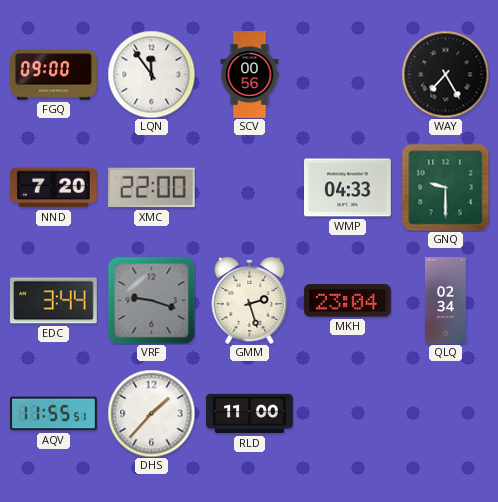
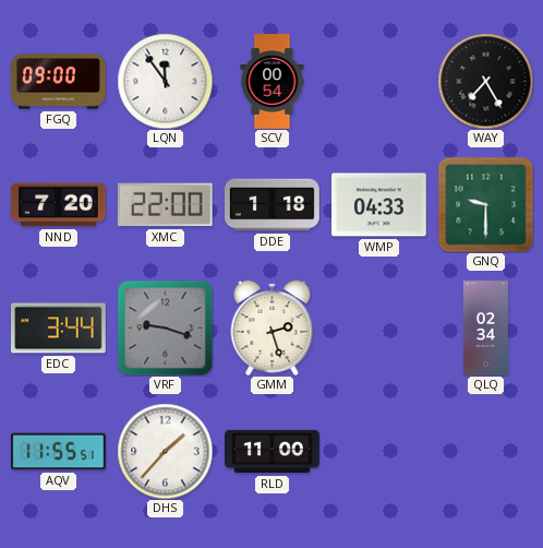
SCV: 00:56 -> 00:54
DDE: none -> 1:18
MKH: 23:04 -> none
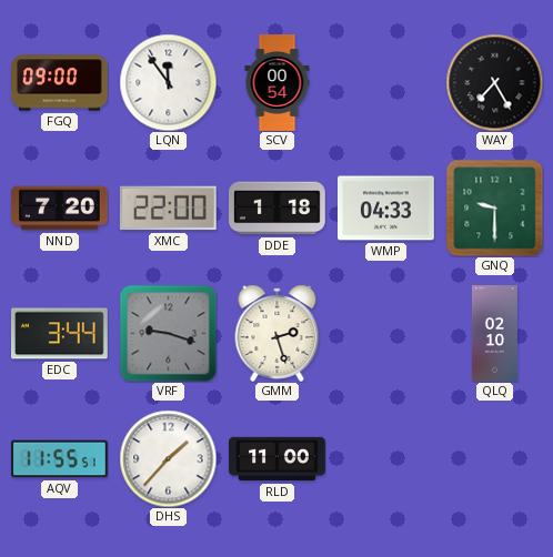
QLQ: 02:34 -> 02:10
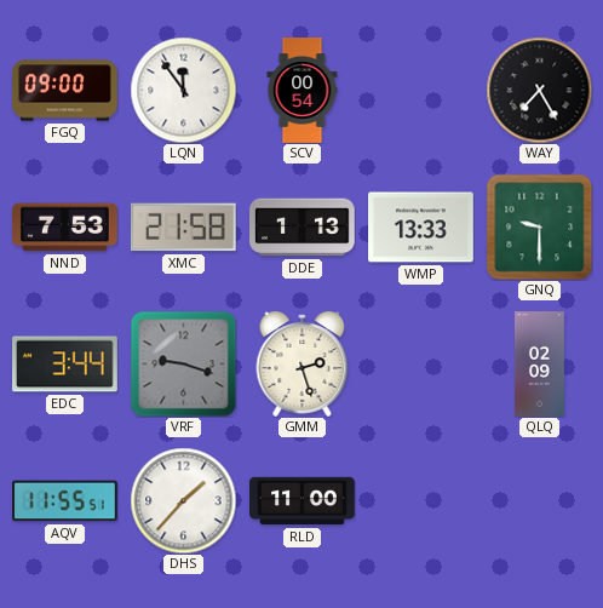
NND: 7:20 -> 7:53
XMC: 22:00 -> 21:58
DDE: 1:18 -> 1:13
WMP: 04:33 -> 13:33
QLQ: 02:10 -> 02:09
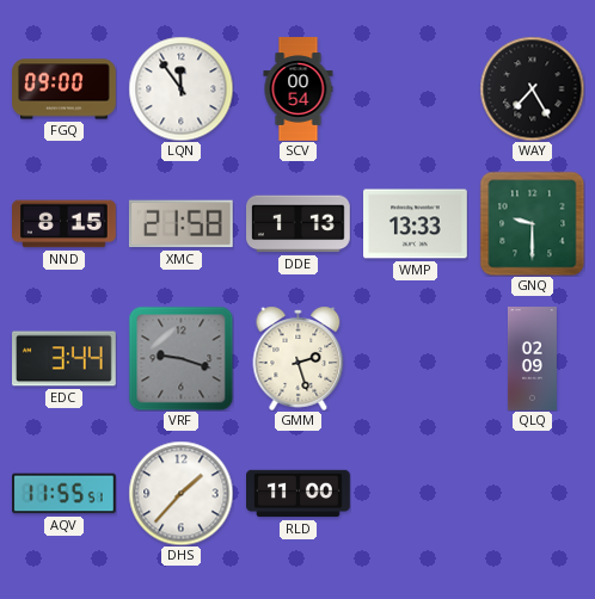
NND: 7:53 -> 8:15
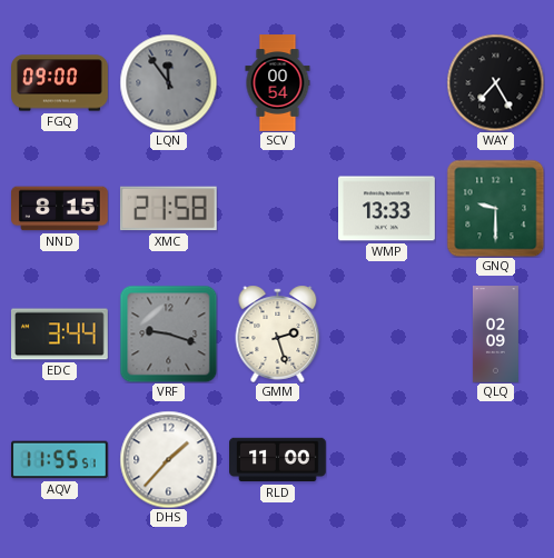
LQN dial: white -> grey
DDE: 1:13 -> none
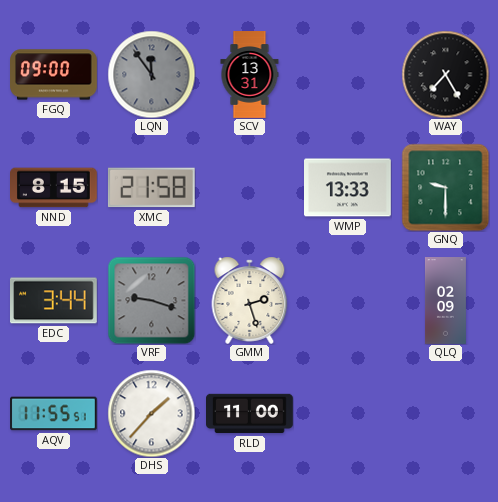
SCV: 00:54 -> 13:31
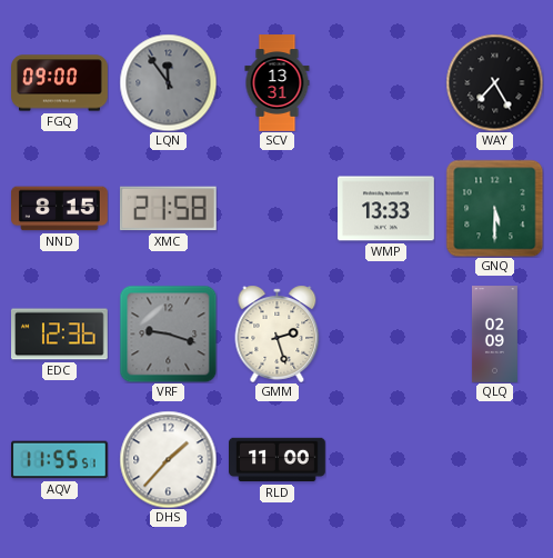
GNQ: 9:30 -> 5:30
EDC: 3:44 -> 12:36
